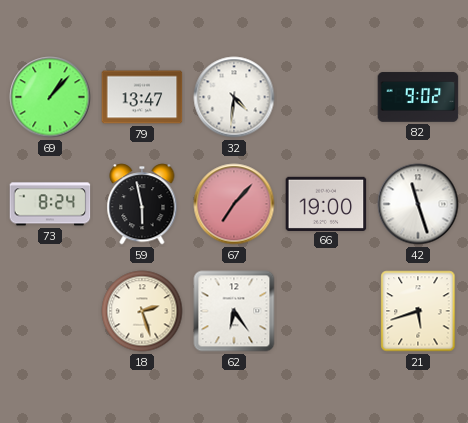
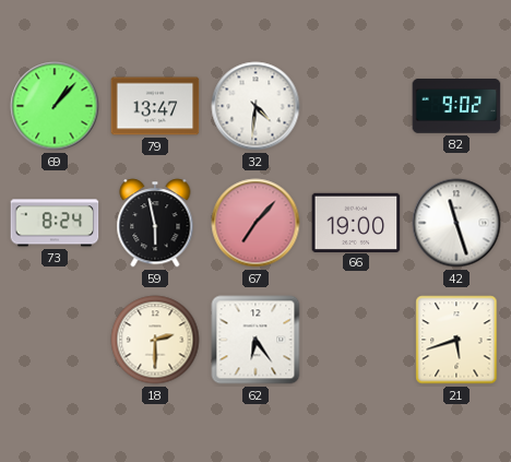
18: 2:27 -> 2:30
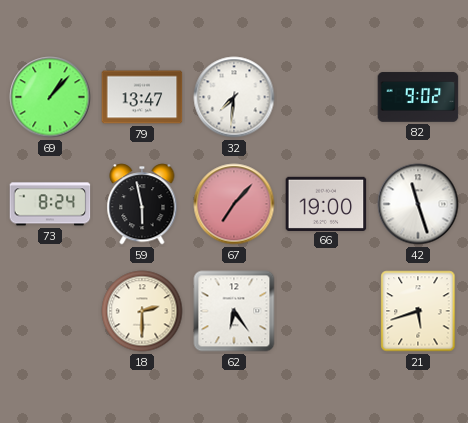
32: 4:31 -> 7:31
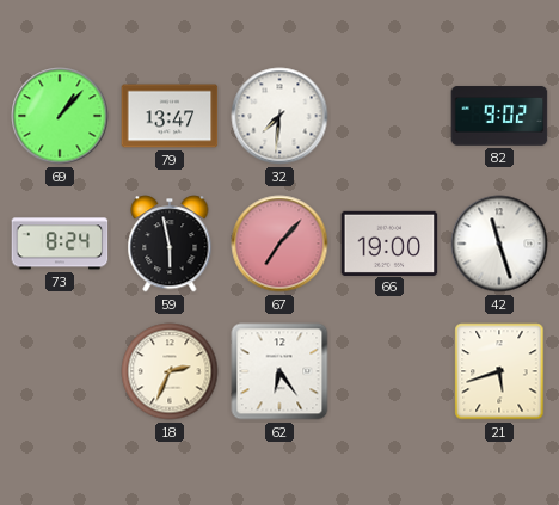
18: 2:30 -> 2:34
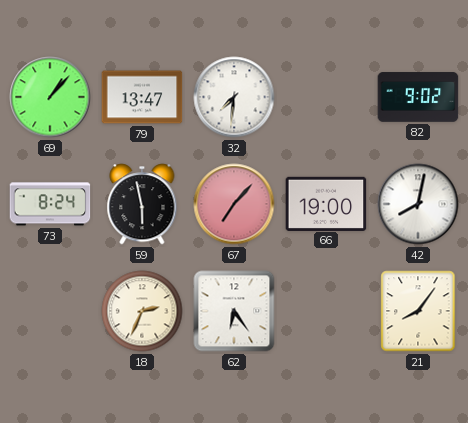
42: 11:27 -> 8:02
21: 5:42 -> 8:06
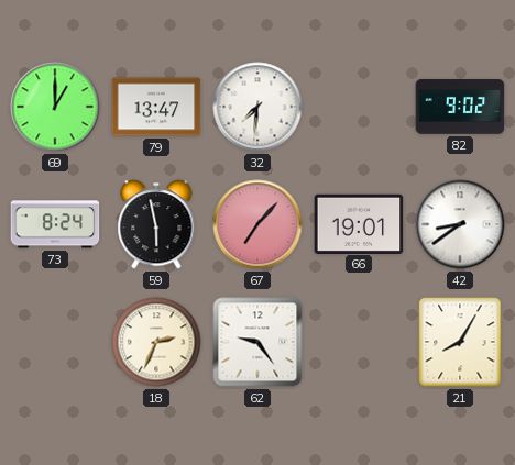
69: 1:07 -> 1:00
66: 19:00 -> 19:01
42: 8:02 -> 8:39
62: 6:24 -> 9:24
21: 8:06 -> 8:05
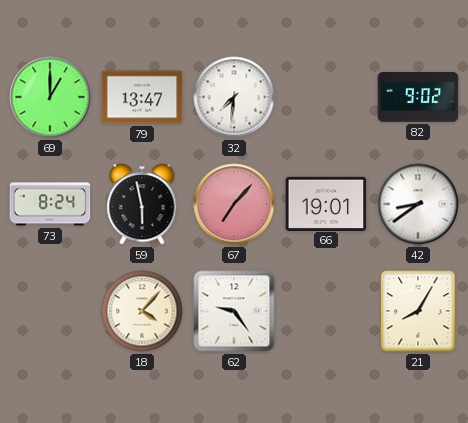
18: 2:34 -> 4:07
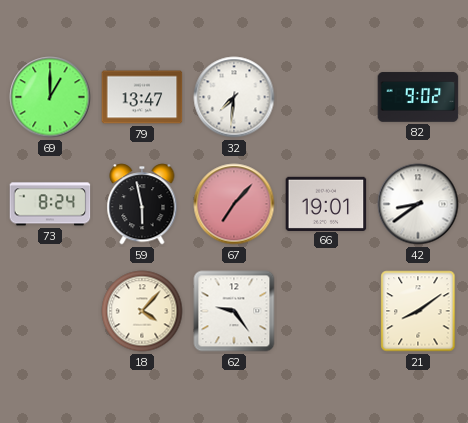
21: 8:05 -> 8:09
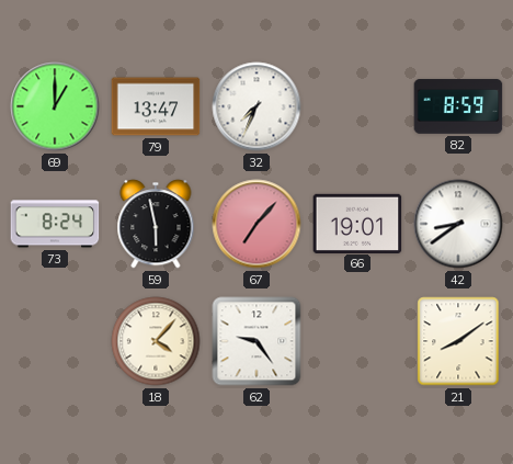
32: 7:31 -> 7:34
82: 9:02 -> 8:59
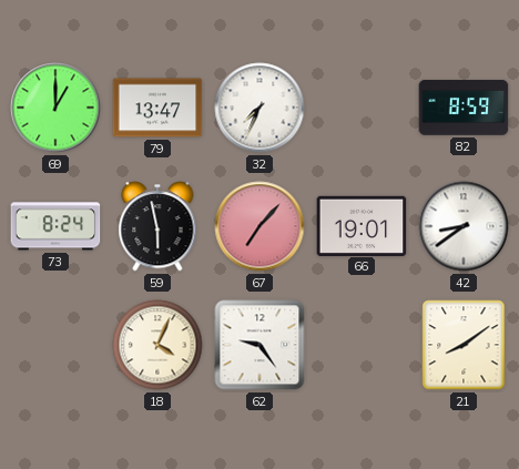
18: 4:07 -> 4:04
